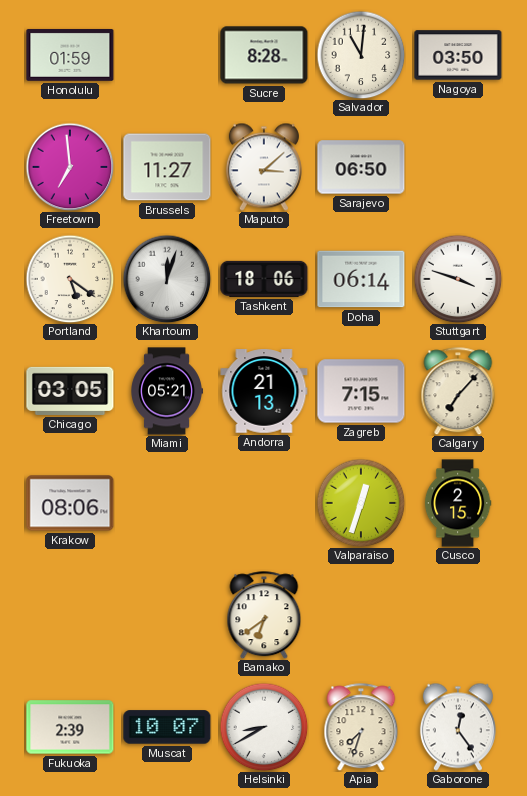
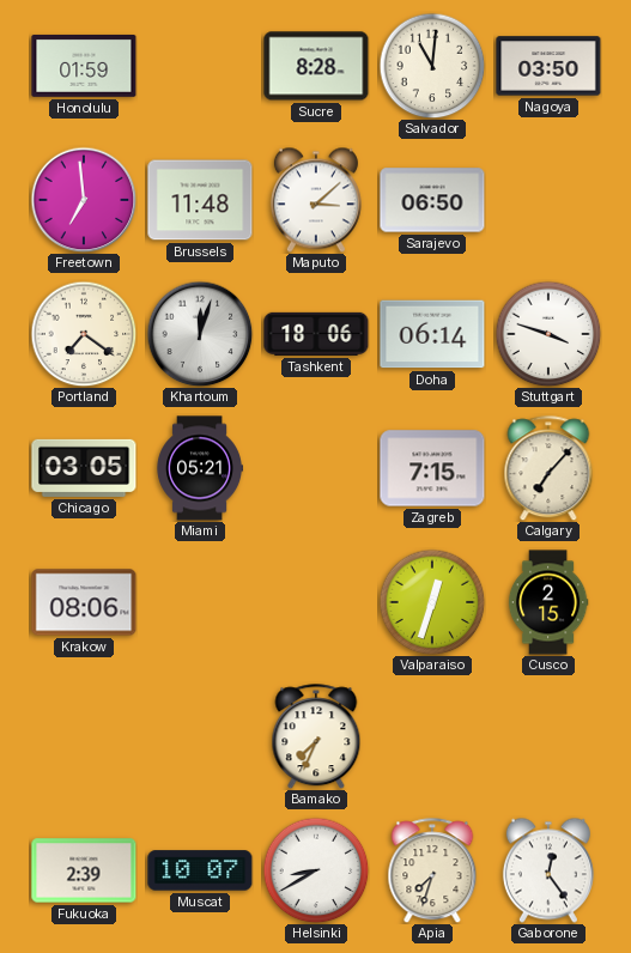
Brussels: 11:27 -> 11:48
Portland: 5:21 -> 7:21
Andorra: 21:13 -> none
Bamako: 6:39 -> 7:34
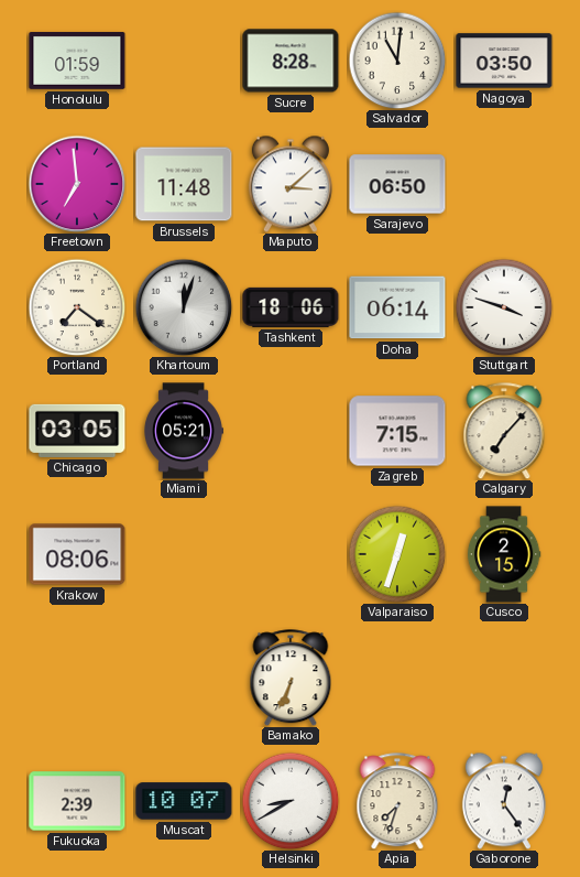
Bamako: 7:34 -> 6:34
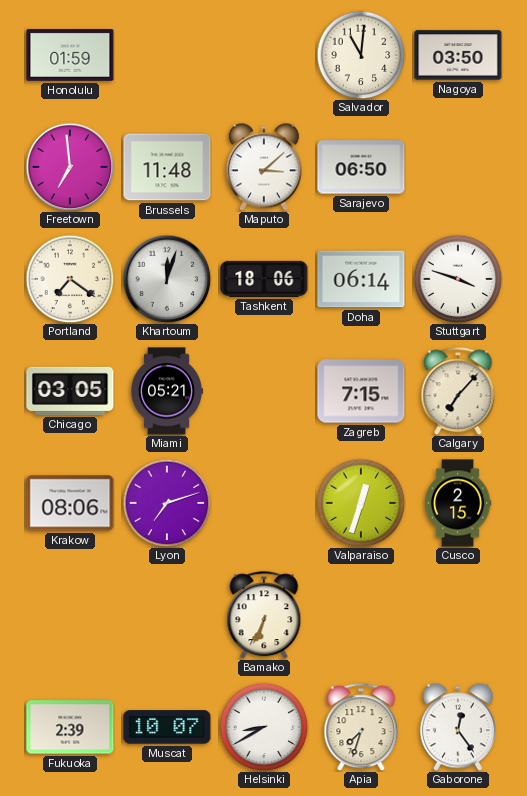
Sucre: 8:28 -> none
Lyon: none -> 7:12
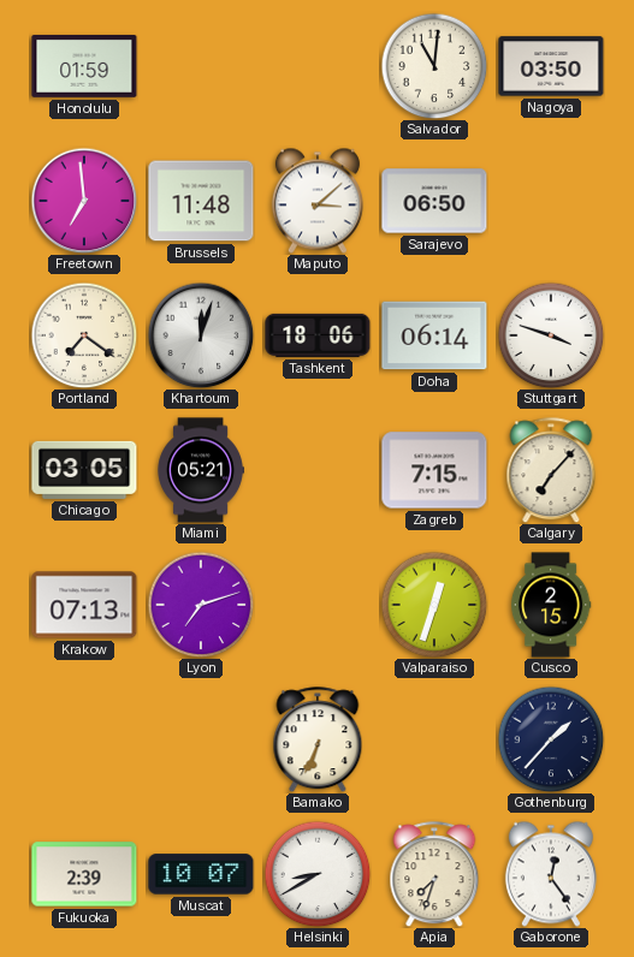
Krakow: 08:06 -> 07:13
Gothenburg: none -> 1:37
